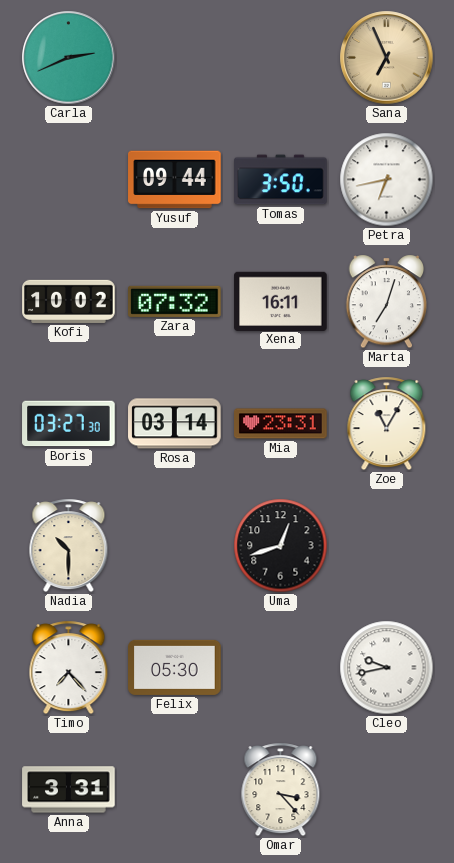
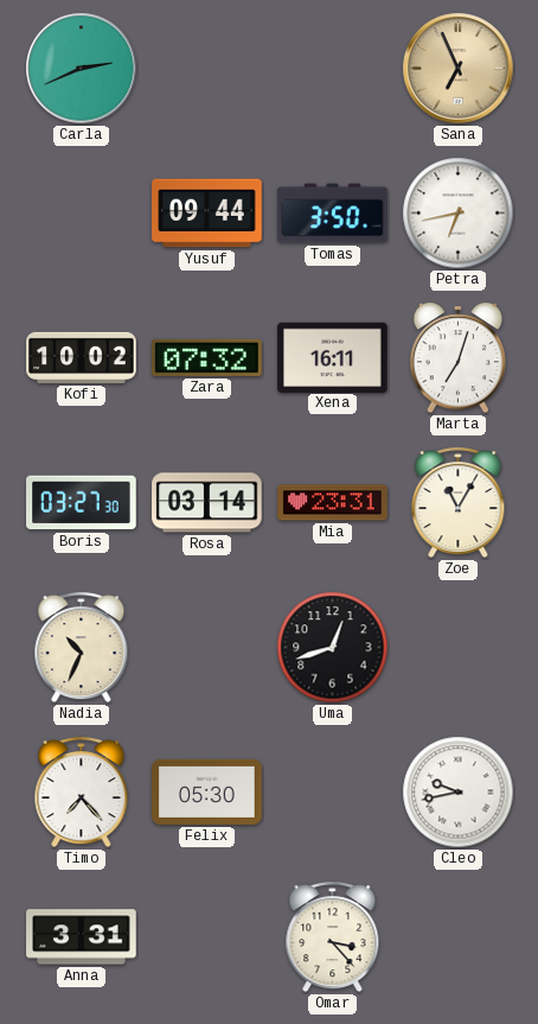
Nadia: 10:30 -> 10:34
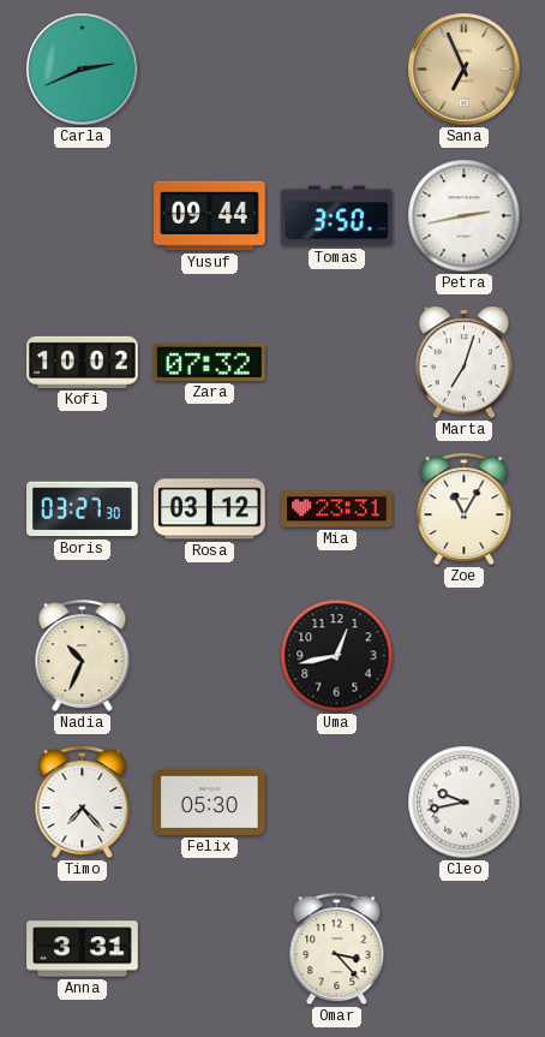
Petra: 6:43 -> 2:43
Xena: 16:11 -> none
Rosa: 03:14 -> 03:12
Uma: 12:42 -> 12:43
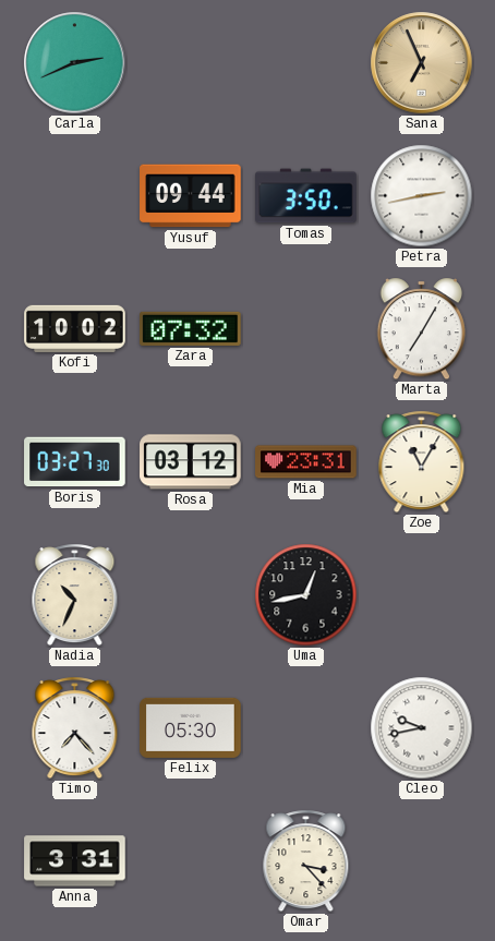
Marta: 7:03 -> 7:05
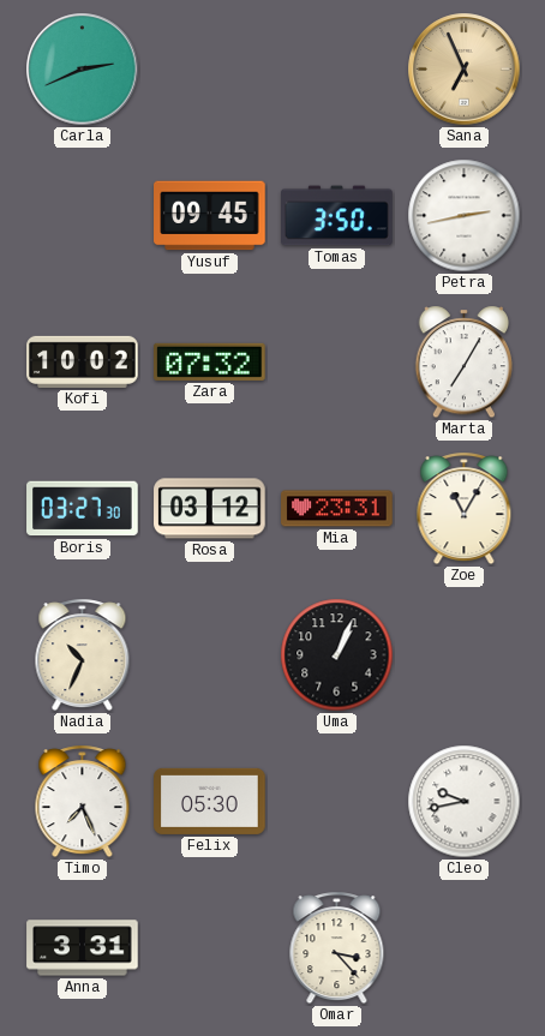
Yusuf: 09:44 -> 09:45
Uma: 12:43 -> 1:04
Timo: 7:23 -> 7:26
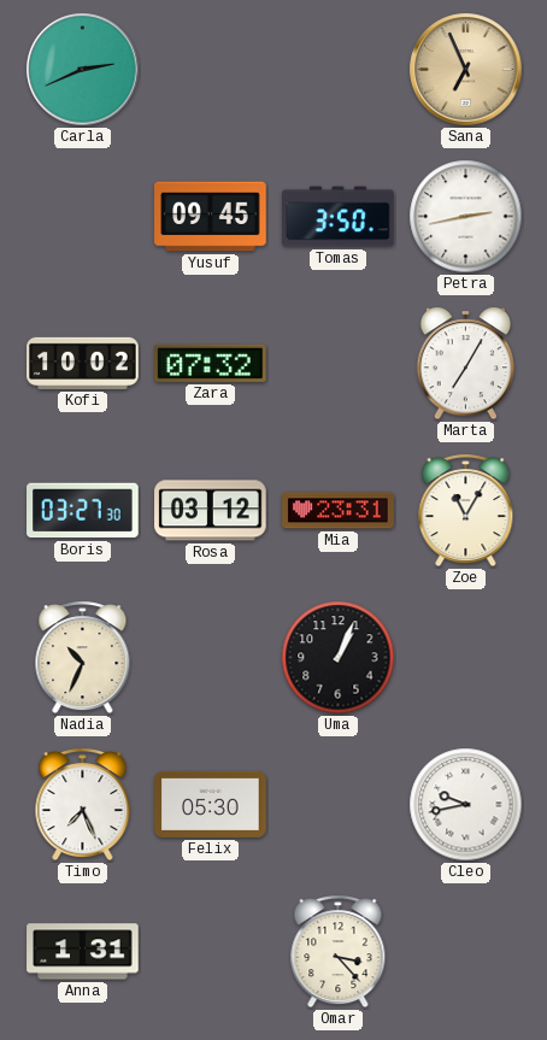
Anna: 3:31 -> 1:31
